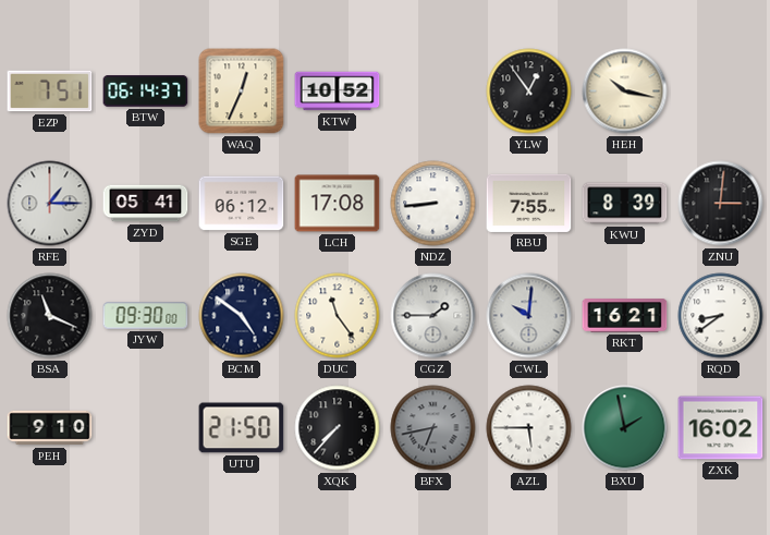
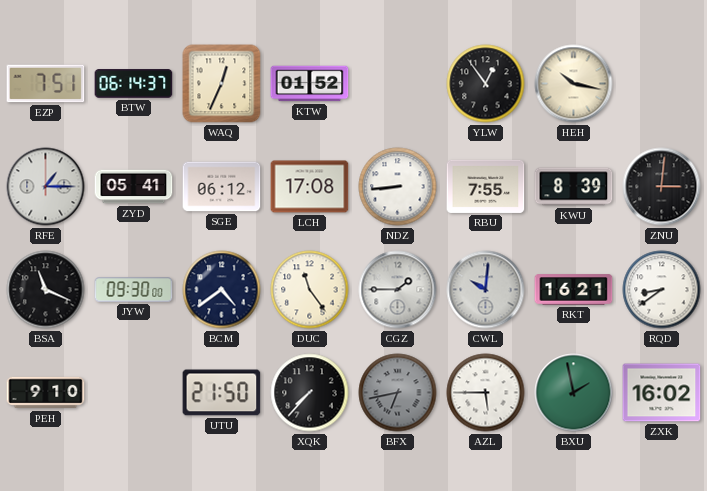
KTW: 10:52 -> 01:52
BCM: 4:51 -> 4:39
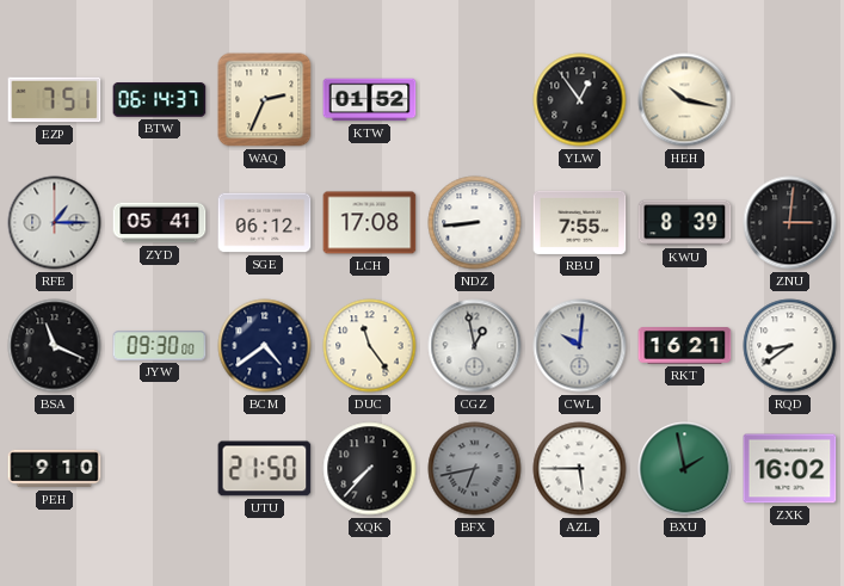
WAQ: 12:34 -> 2:34
CGZ: 1:45 -> 12:58
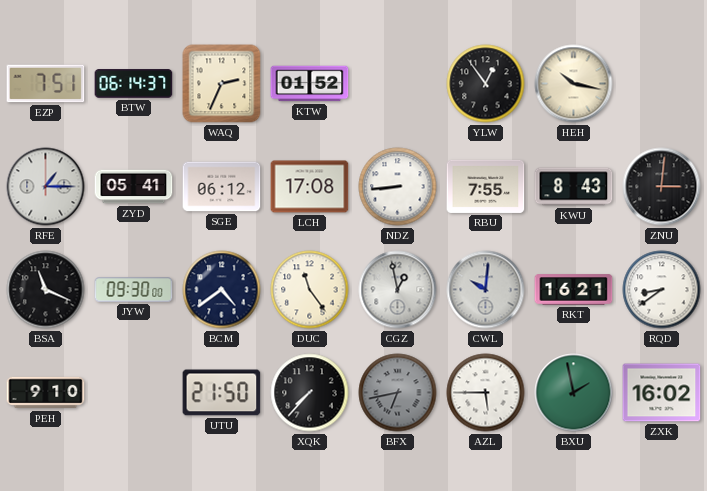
KWU: 8:39 -> 8:43
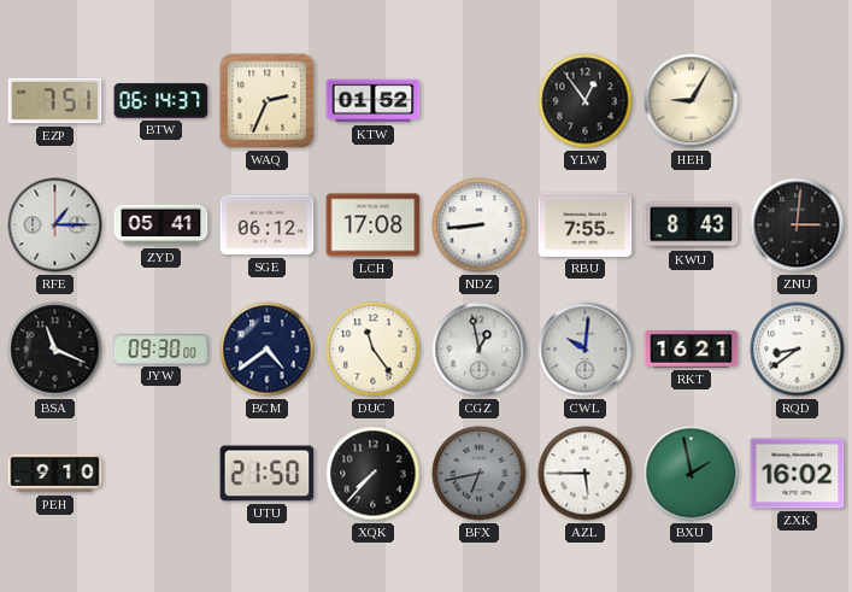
HEH: 10:17 -> 9:05
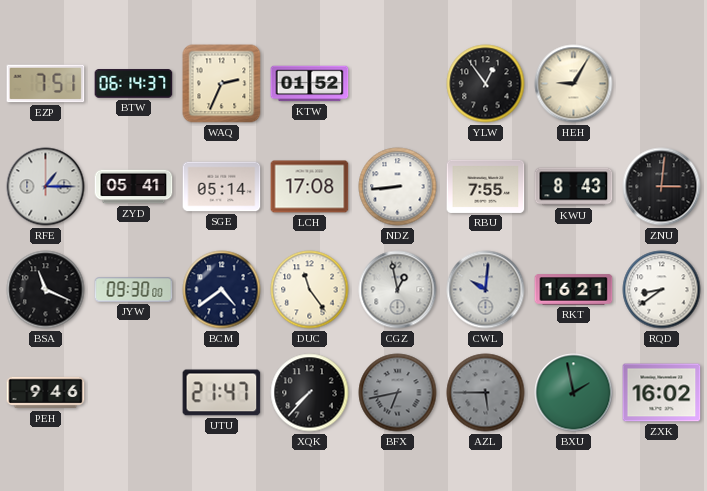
SGE: 06:12 -> 05:14
PEH: 9:10 -> 9:46
UTU: 21:50 -> 21:47
AZL dial: white -> grey
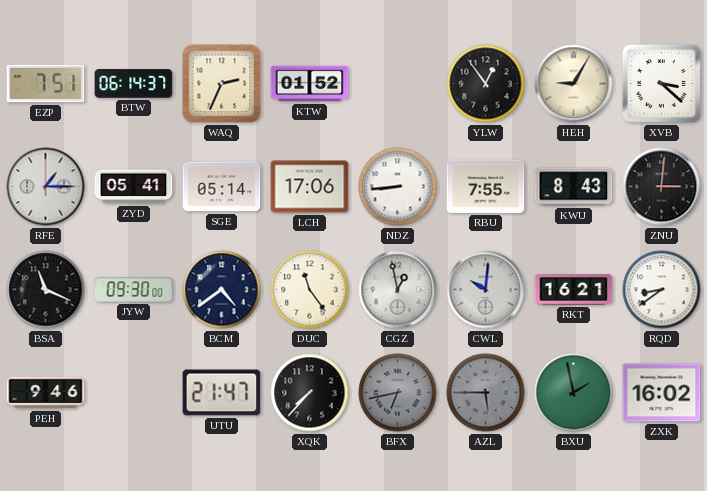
XVB: none -> 3:22
LCH: 17:08 -> 17:06
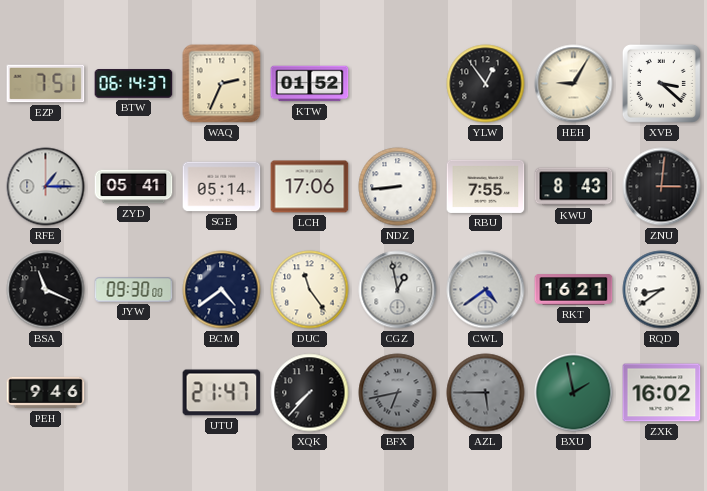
CWL: 10:01 -> 4:39
